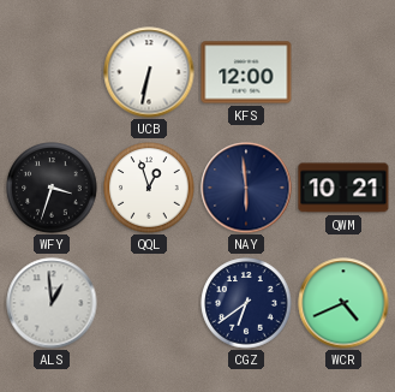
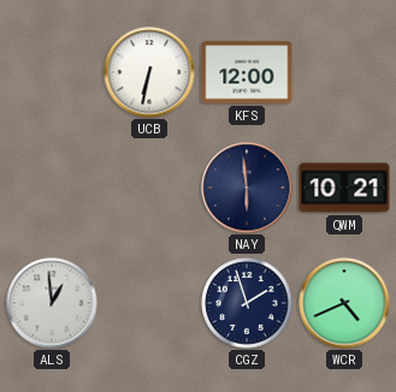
WFY: 3:33 -> none
QQL: 12:57 -> none
CGZ: 6:39 -> 1:57
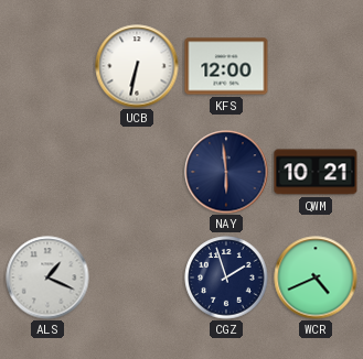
ALS: 12:59 -> 1:19
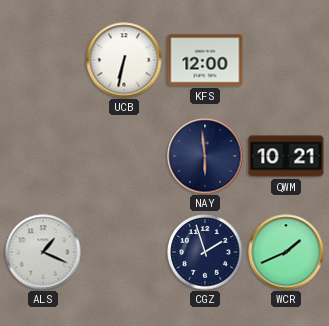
WCR: 4:41 -> 1:41
